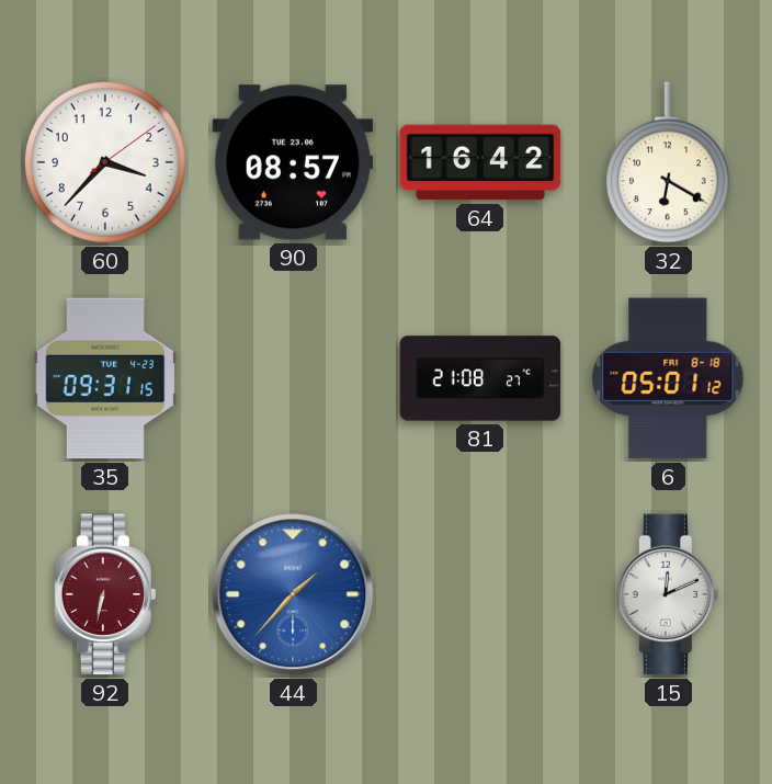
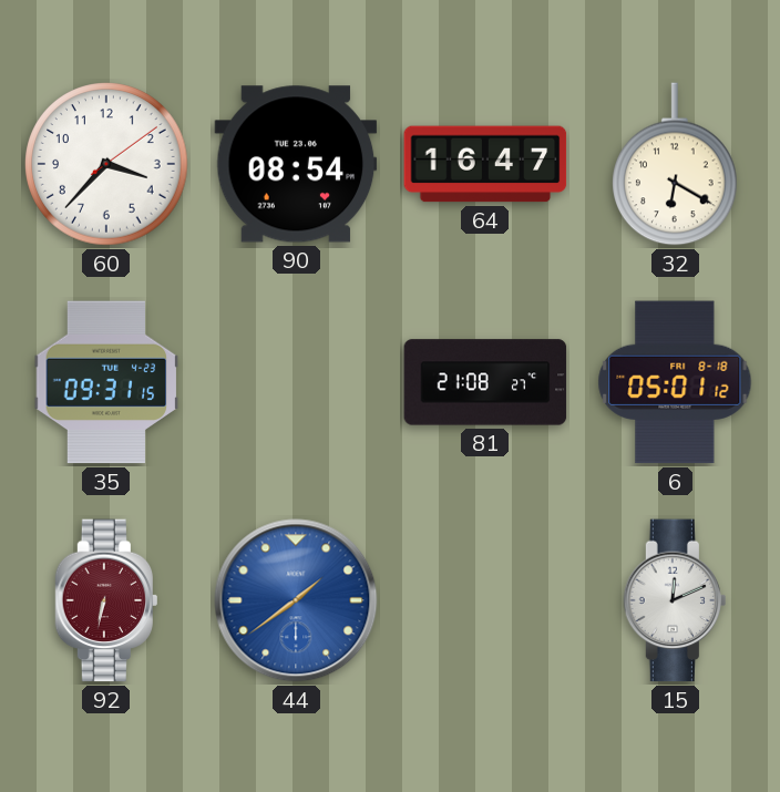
90: 08:57 -> 08:54
64: 16:42 -> 16:47
44: 1:37 -> 1:39
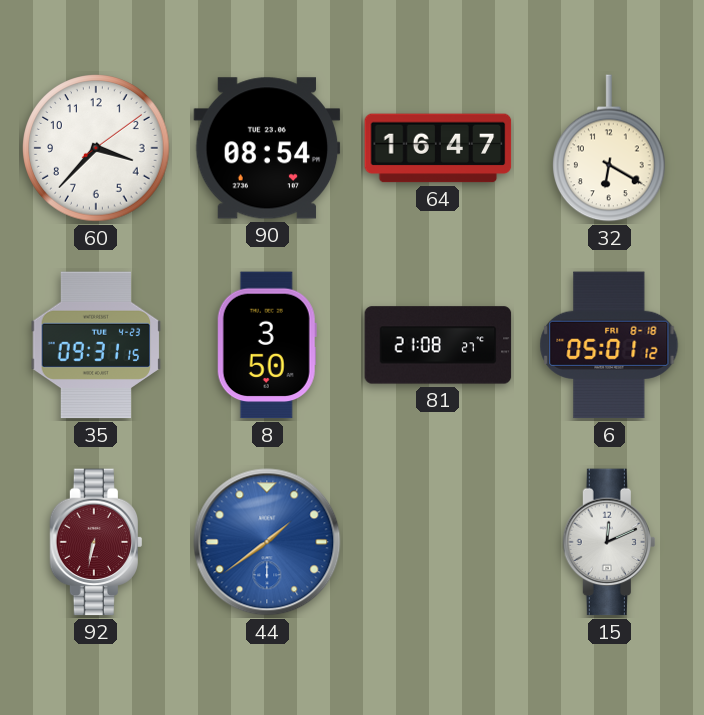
8: none -> 3:50
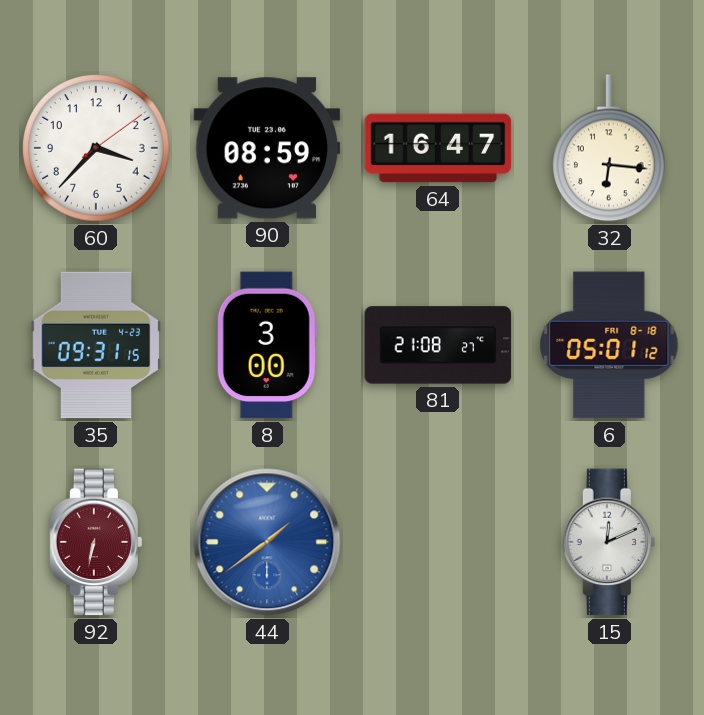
90: 08:54 -> 08:59
32: 6:20 -> 6:16
8: 3:50 -> 3:00
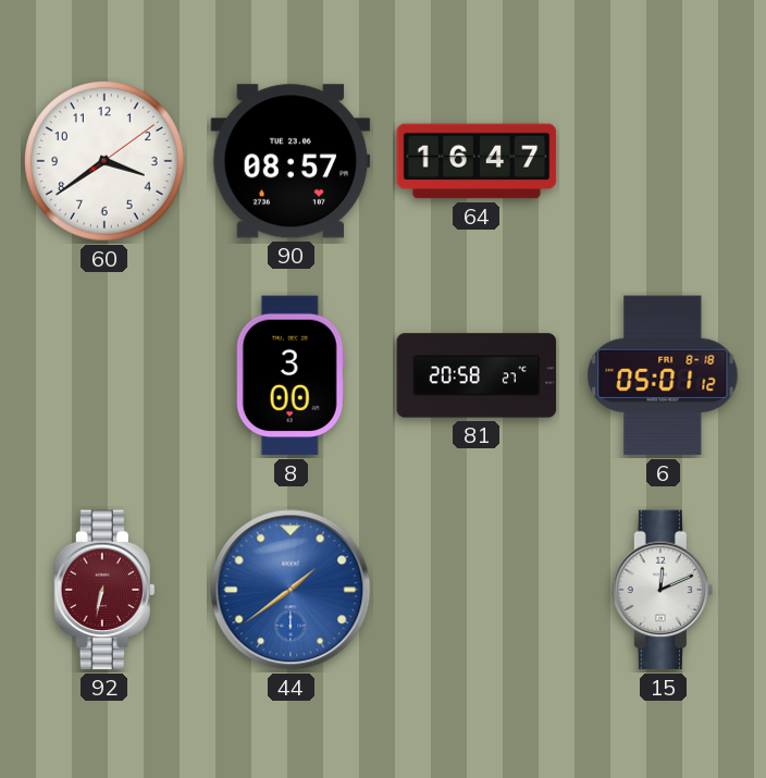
60: 3:37 -> 3:39
90: 08:59 -> 08:57
32: 6:16 -> none
35: 09:31 -> none
81: 21:08 -> 20:58
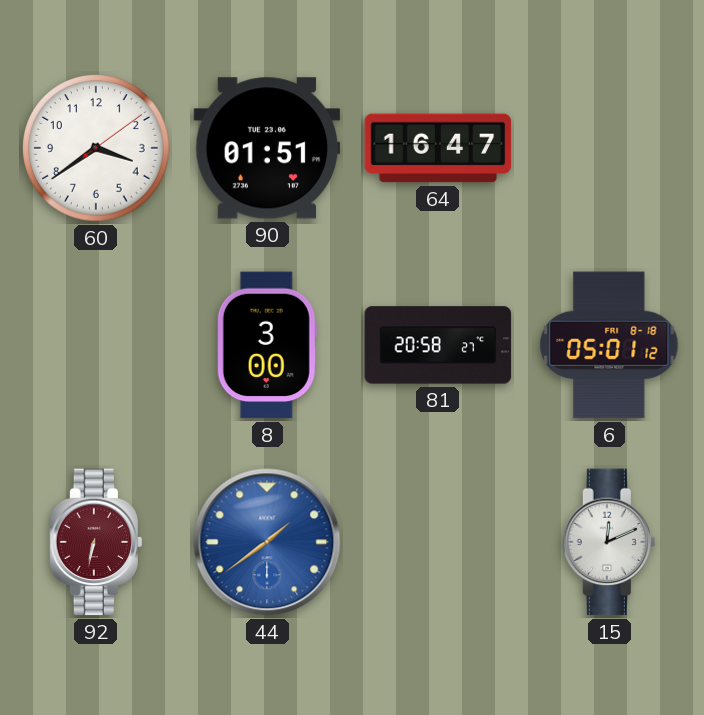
90: 08:57 -> 01:51
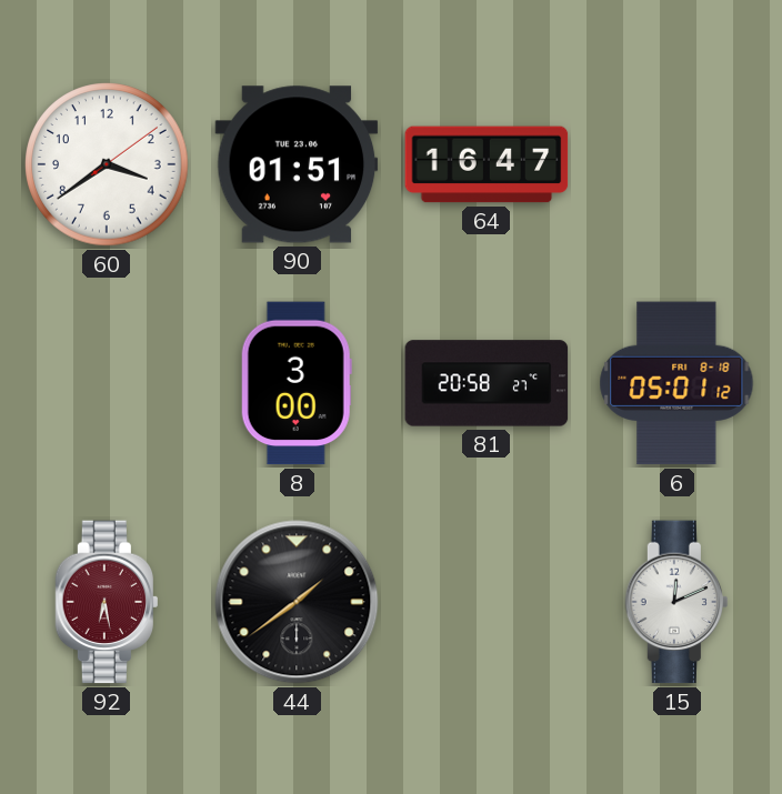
92: 6:32 -> 6:28
44 dial: blue -> black
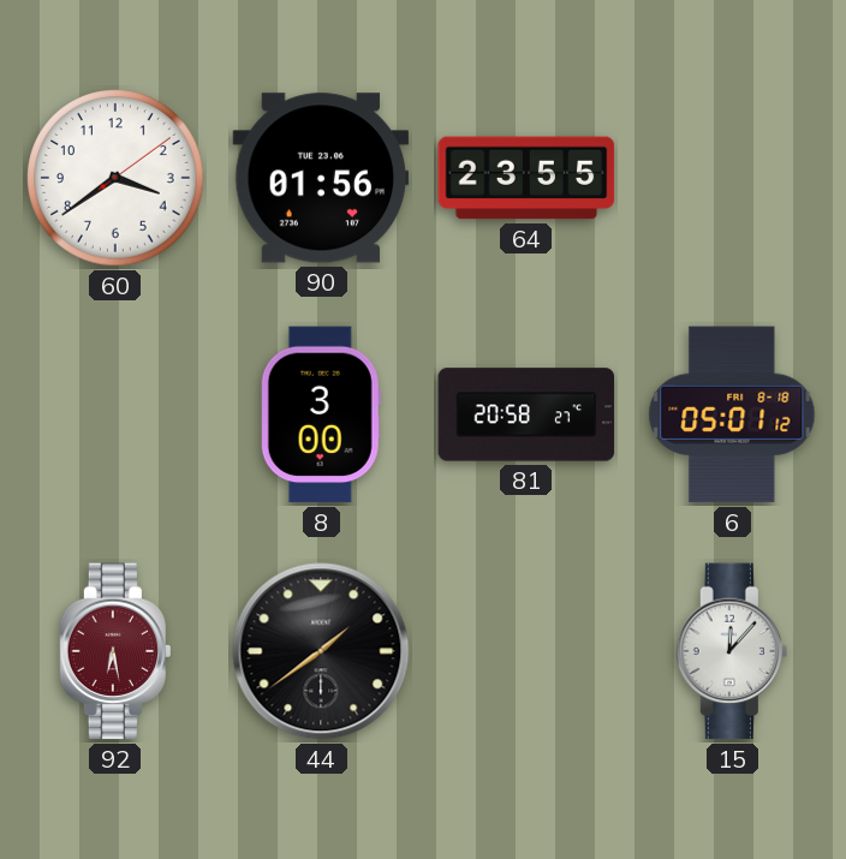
90: 01:51 -> 01:56
64: 16:47 -> 23:55
15: 12:11 -> 12:07
